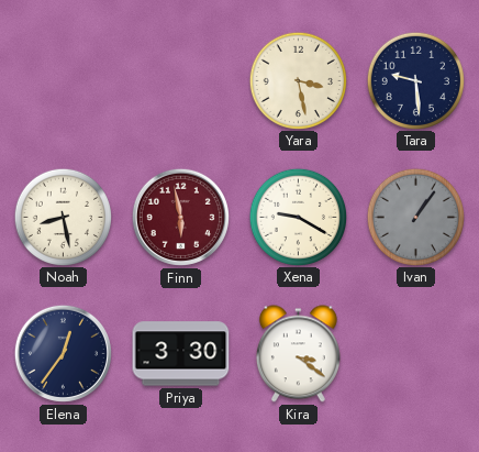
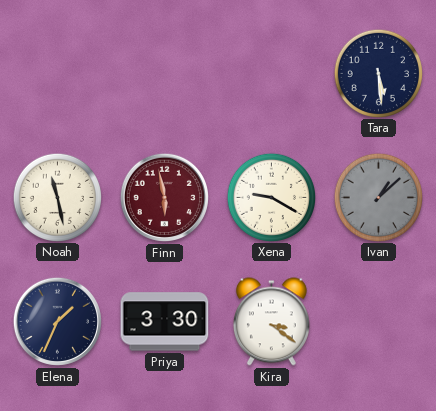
Yara: 3:28 -> none
Tara: 9:29 -> 5:29
Noah: 8:28 -> 11:28
Ivan: 1:06 -> 1:08
Elena: 12:36 -> 1:34
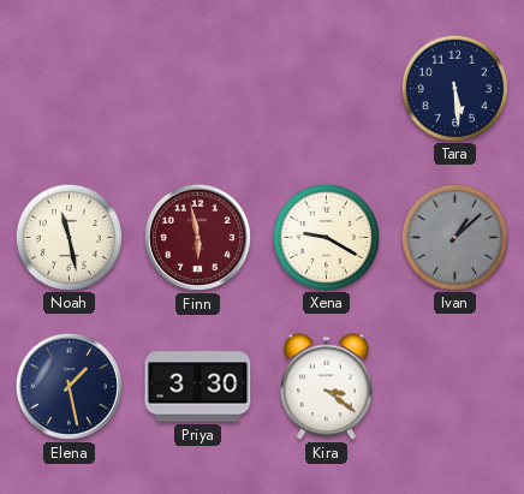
Elena: 1:34 -> 1:28
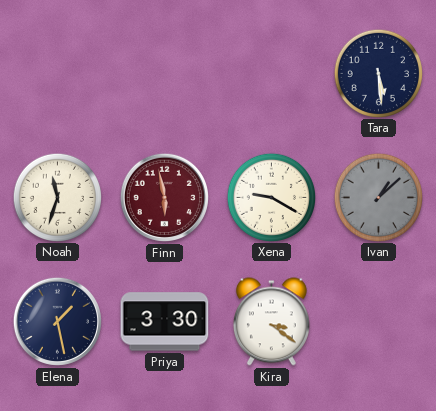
Noah: 11:28 -> 11:33
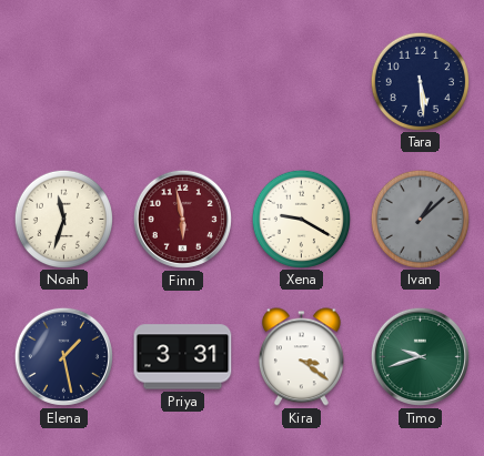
Priya: 3:30 -> 3:31
Timo: none -> 9:42
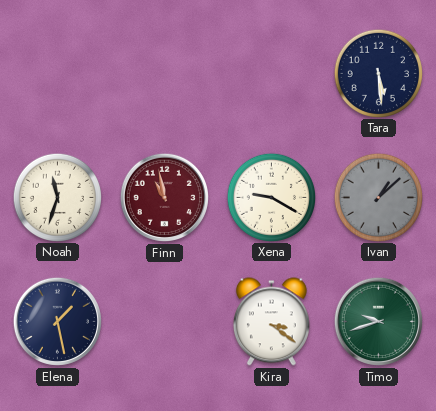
Finn: 5:58 -> 10:58
Priya: 3:31 -> none
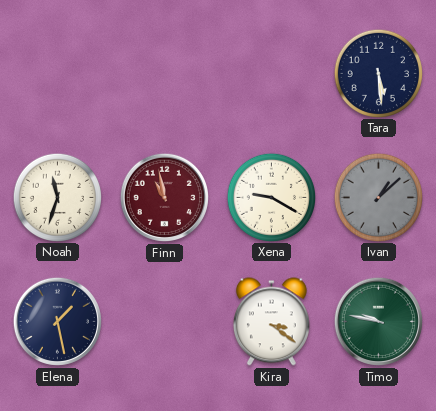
Timo: 9:42 -> 9:47
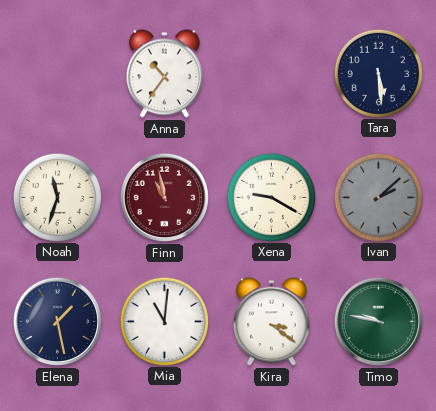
Anna: none -> 10:36
Ivan: 1:08 -> 2:08
Mia: none -> 11:01
